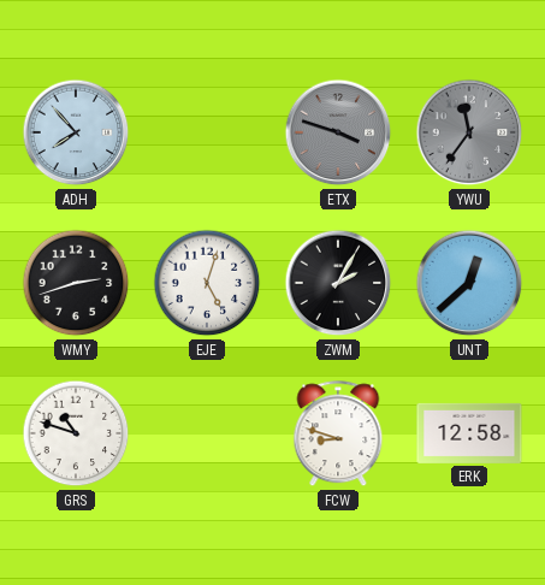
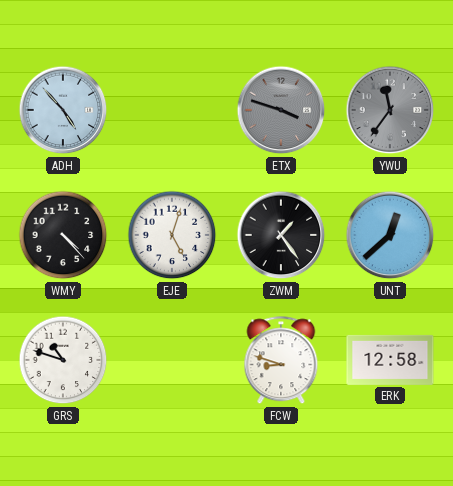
ADH: 7:53 -> 4:53
WMY: 2:42 -> 4:23
ZWM: 2:05 -> 1:24
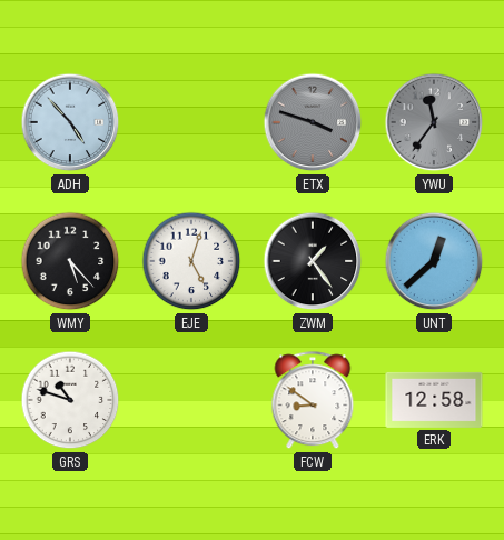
WMY: 4:23 -> 5:23
FCW: 8:48 -> 8:51
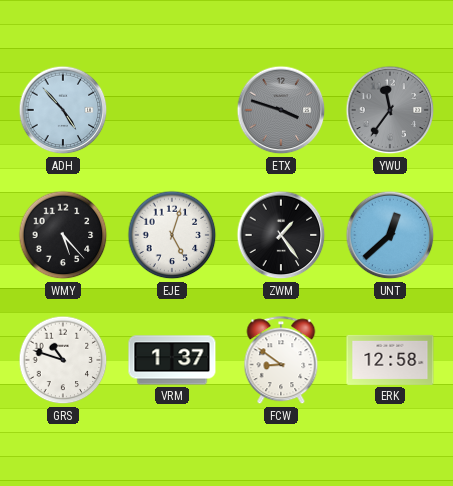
VRM: none -> 1:37
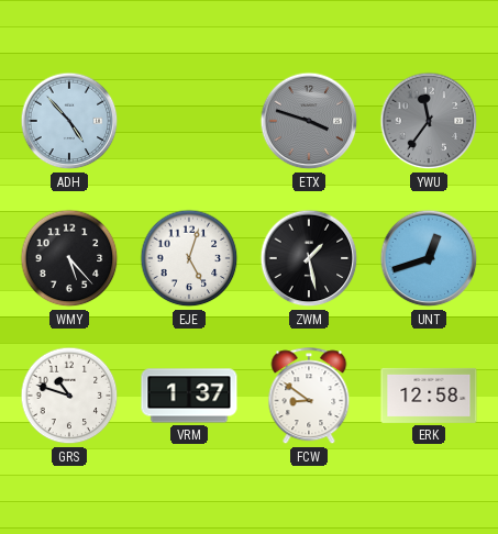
ZWM: 1:24 -> 1:28
UNT: 12:38 -> 12:42
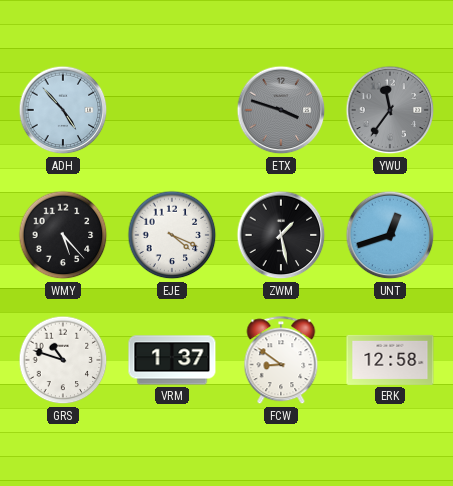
EJE: 5:03 -> 4:19
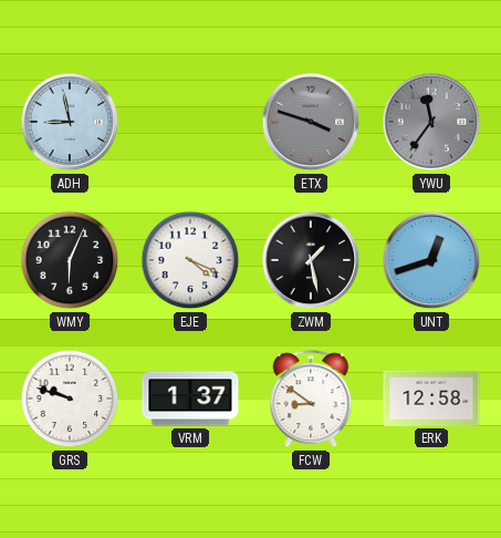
ADH: 4:53 -> 8:58
WMY: 5:23 -> 6:04
GRS: 10:48 -> 9:48
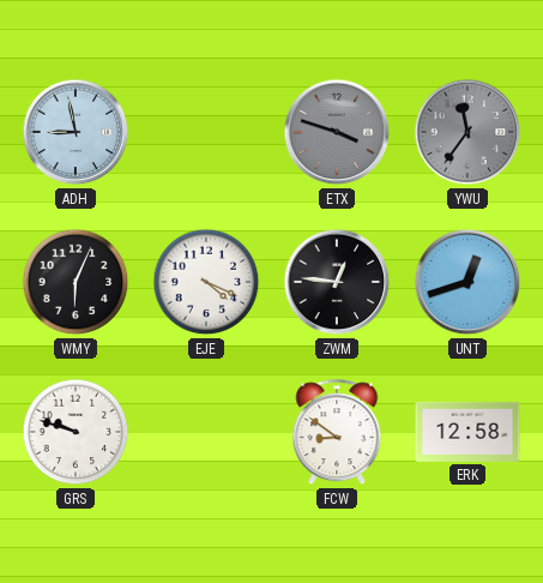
ZWM: 1:28 -> 12:46
VRM: 1:37 -> none
